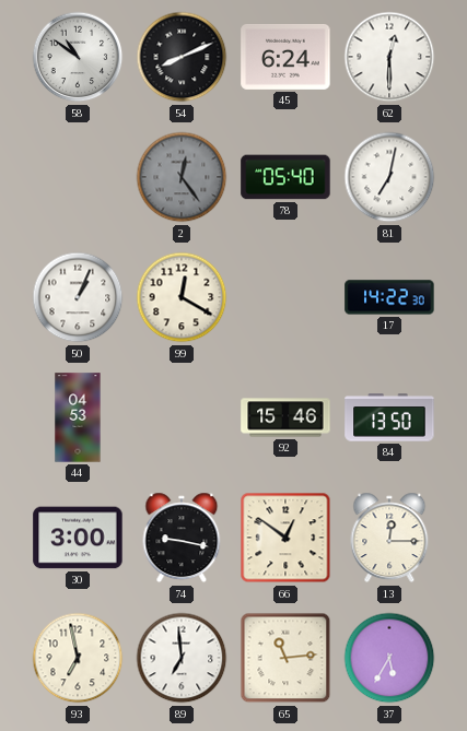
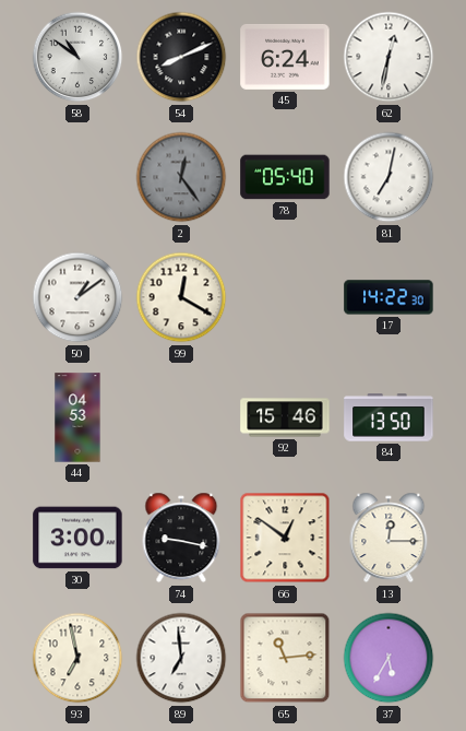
62: 12:30 -> 12:32
50: 1:04 -> 1:09
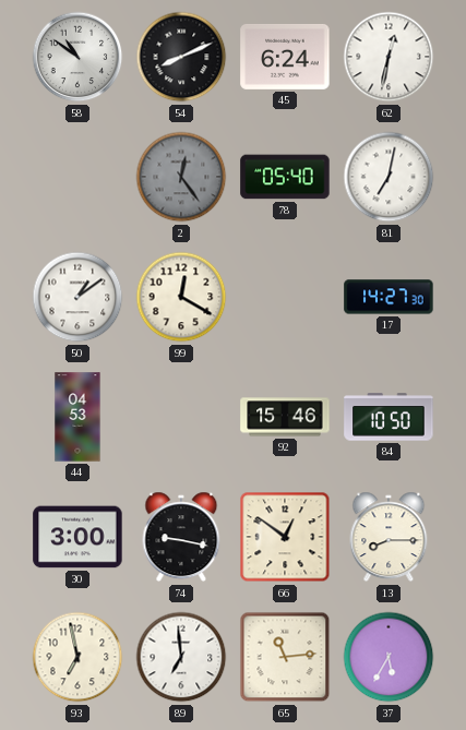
17: 14:22 -> 14:27
84: 13:50 -> 10:50
13: 12:15 -> 8:15
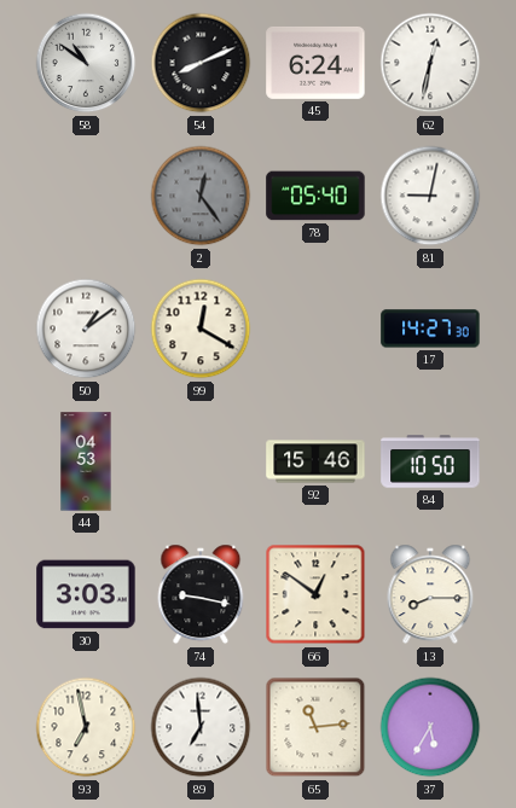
81: 7:02 -> 9:02
30: 3:00 -> 3:03
